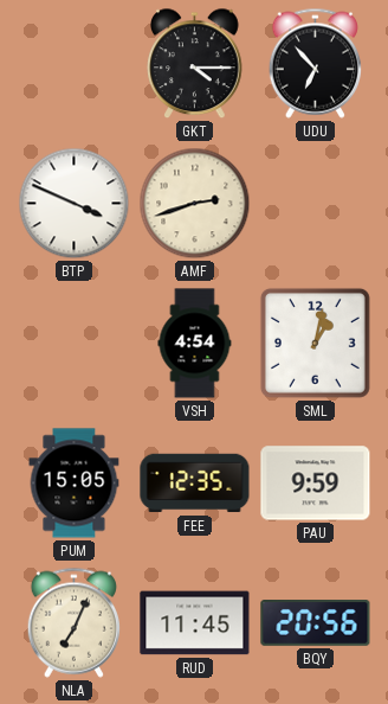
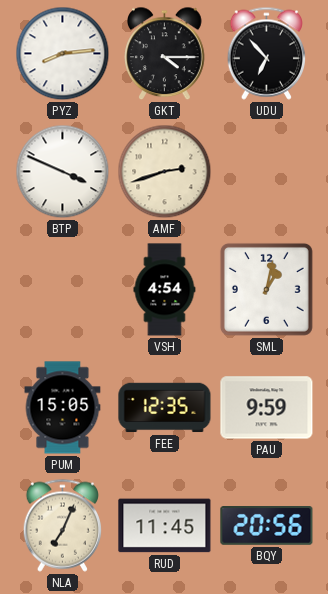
PYZ: none -> 8:14
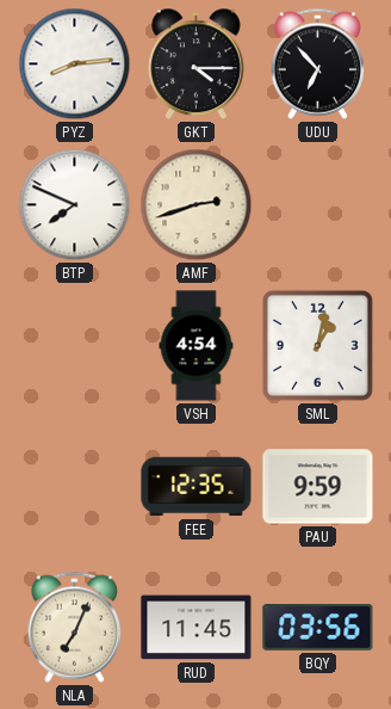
BTP: 3:49 -> 7:49
PUM: 15:05 -> none
BQY: 20:56 -> 03:56
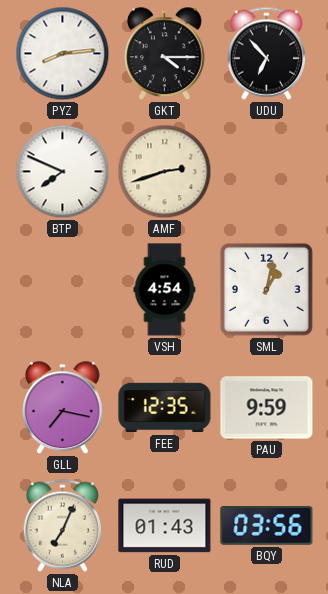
GLL: none -> 7:17
RUD: 11:45 -> 01:43
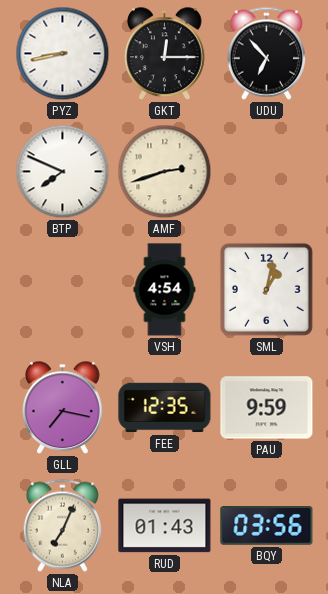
PYZ: 8:14 -> 8:43
GKT: 4:15 -> 12:15
